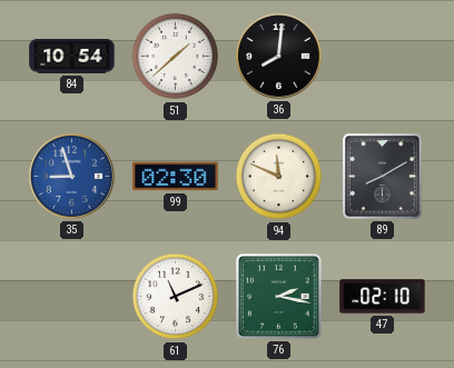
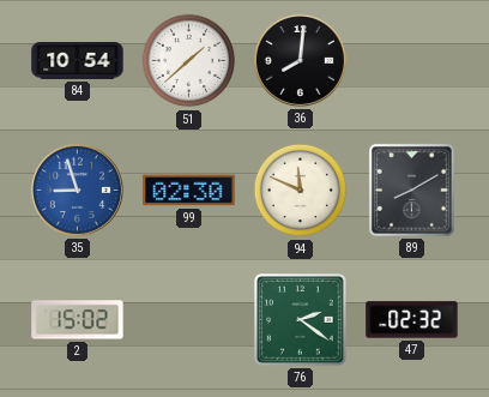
2: none -> 15:02
61: 11:11 -> none
76: 2:17 -> 2:21
47: 02:10 -> 02:32
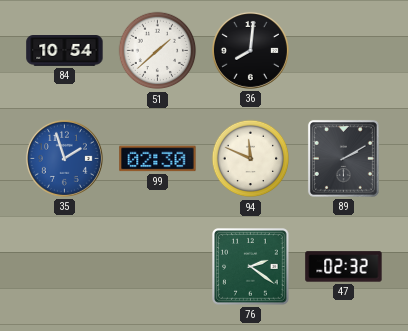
35: 8:57 -> 1:57
89: 8:10 -> 2:10
2: 15:02 -> none
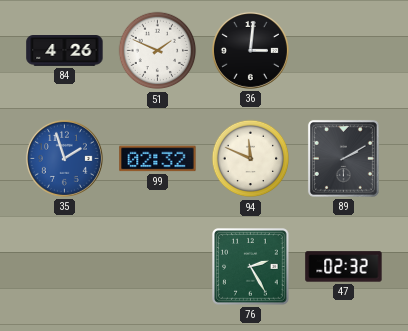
84: 10:54 -> 4:26
51: 1:38 -> 1:49
36: 8:01 -> 3:01
99: 02:30 -> 02:32
76: 2:21 -> 2:25
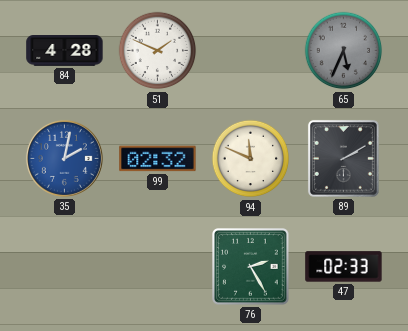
84: 4:26 -> 4:28
36: 3:01 -> none
65: none -> 5:34
35: 1:57 -> 2:02
47: 02:32 -> 02:33
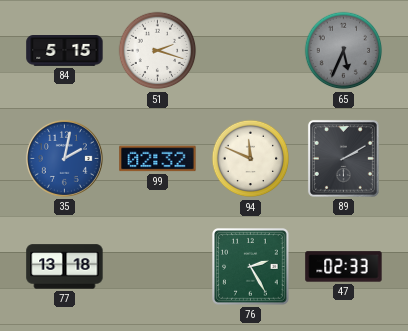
84: 4:28 -> 5:15
51: 1:49 -> 2:18
77: none -> 13:18
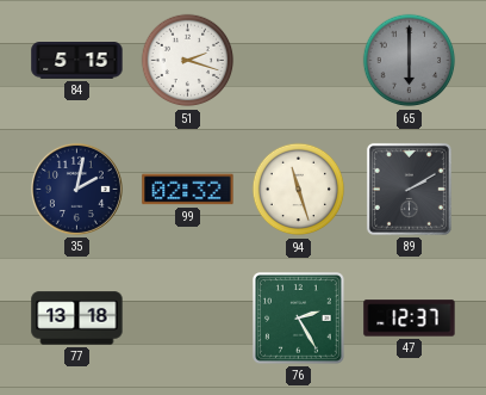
65: 5:34 -> 6:00
35 dial: blue -> navy
94: 11:49 -> 11:27
47: 02:33 -> 12:37
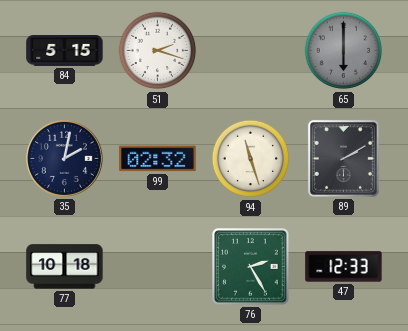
77: 13:18 -> 10:18
47: 12:37 -> 12:33
